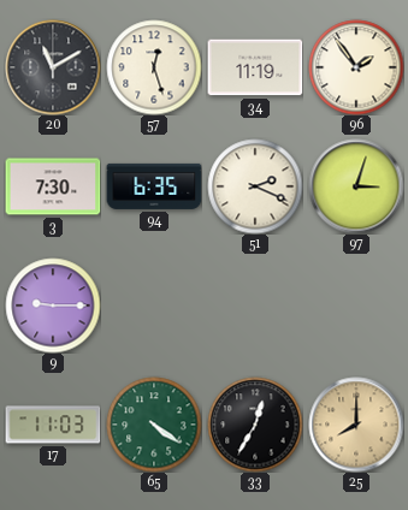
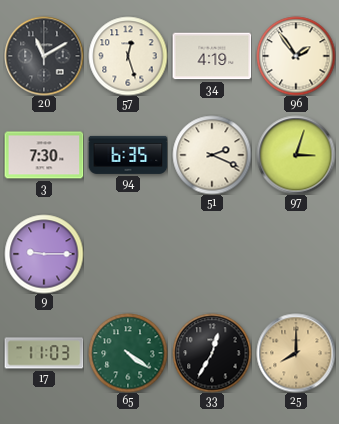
34: 11:19 -> 4:19
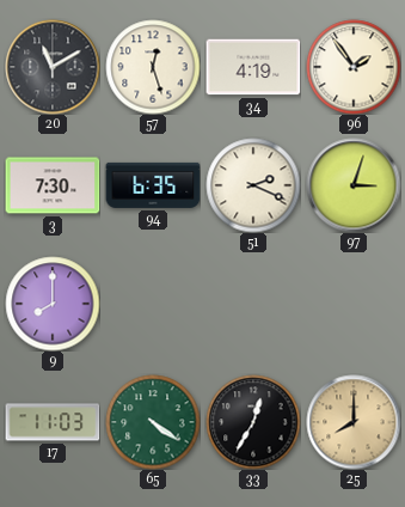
9: 9:15 -> 8:00
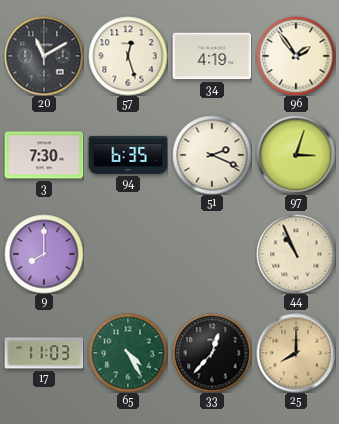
44: none -> 10:56
65: 4:21 -> 4:25
33: 12:35 -> 12:37
